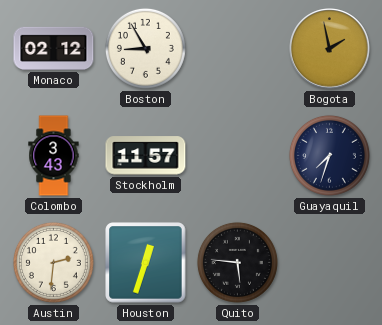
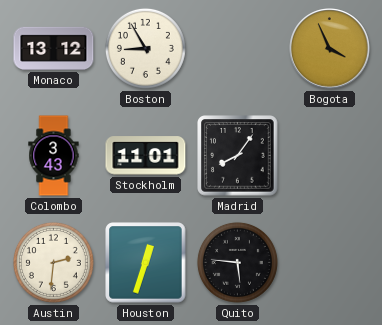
Monaco: 02:12 -> 13:12
Bogota: 1:58 -> 3:56
Stockholm: 11:57 -> 11:01
Madrid: none -> 8:06
Guayaquil: 7:33 -> none
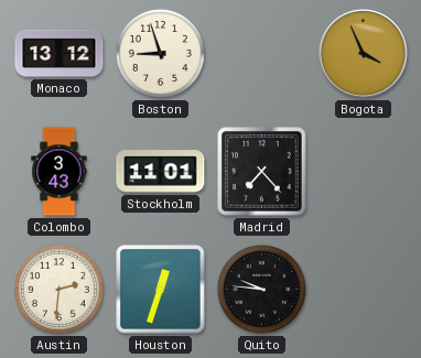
Boston: 8:55 -> 8:57
Madrid: 8:06 -> 7:23
Quito: 5:46 -> 9:46
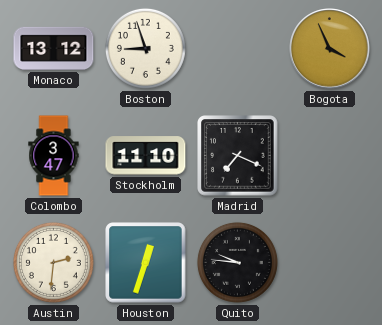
Colombo: 3:43 -> 3:47
Stockholm: 11:01 -> 11:10
Madrid: 7:23 -> 7:19
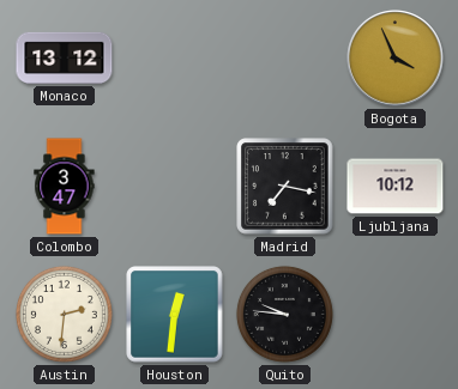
Boston: 8:57 -> none
Stockholm: 11:10 -> none
Madrid: 7:19 -> 7:17
Ljubljana: none -> 10:12
Houston: 12:33 -> 12:31
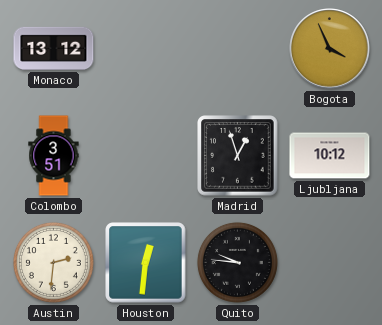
Colombo: 3:47 -> 3:51
Madrid: 7:17 -> 12:57
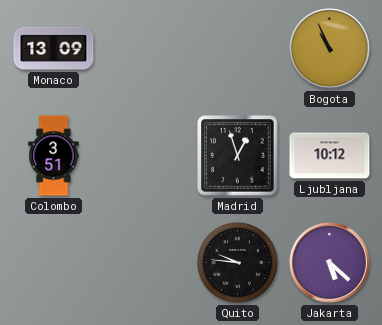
Monaco: 13:12 -> 13:09
Bogota: 3:56 -> 10:56
Austin: 2:31 -> none
Houston: 12:31 -> none
Jakarta: none -> 5:22
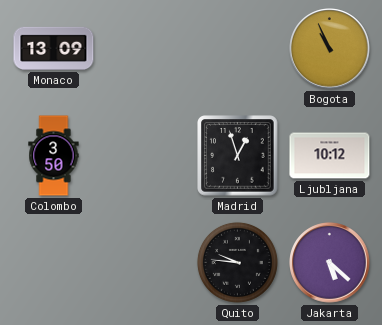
Colombo: 3:51 -> 3:50
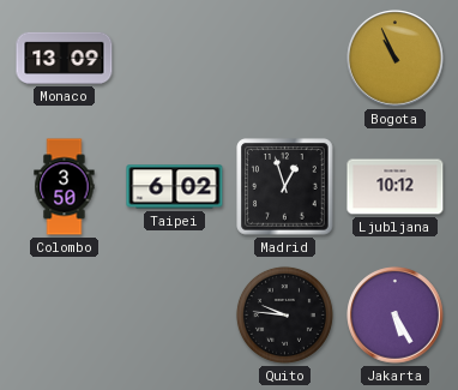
Taipei: none -> 6:02
Jakarta: 5:22 -> 5:25
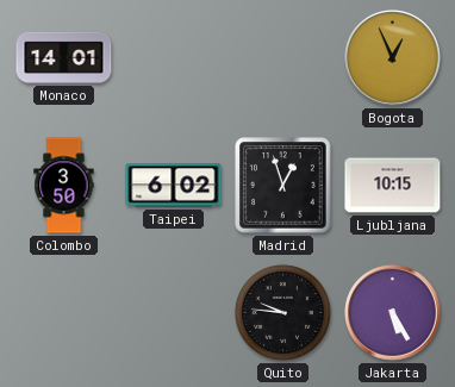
Monaco: 13:09 -> 14:01
Bogota: 10:56 -> 12:56
Ljubljana: 10:12 -> 10:15
